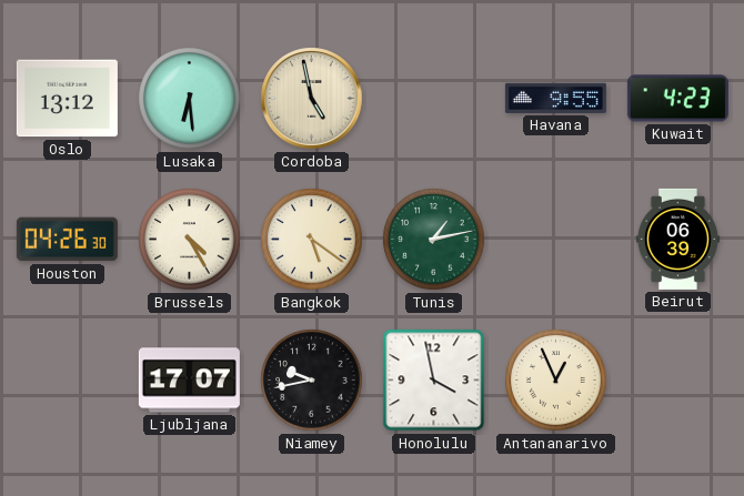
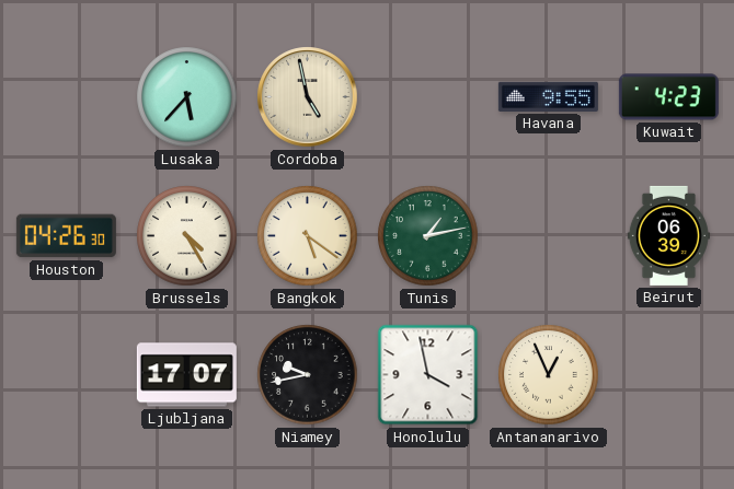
Oslo: 13:12 -> none
Lusaka: 6:29 -> 5:37
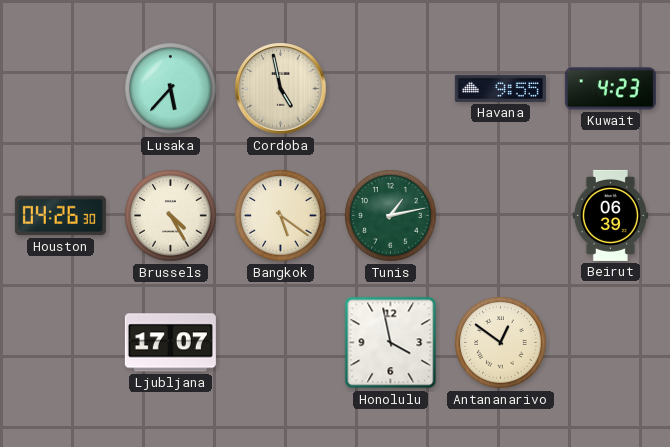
Niamey: 9:43 -> none
Antananarivo: 12:56 -> 12:51
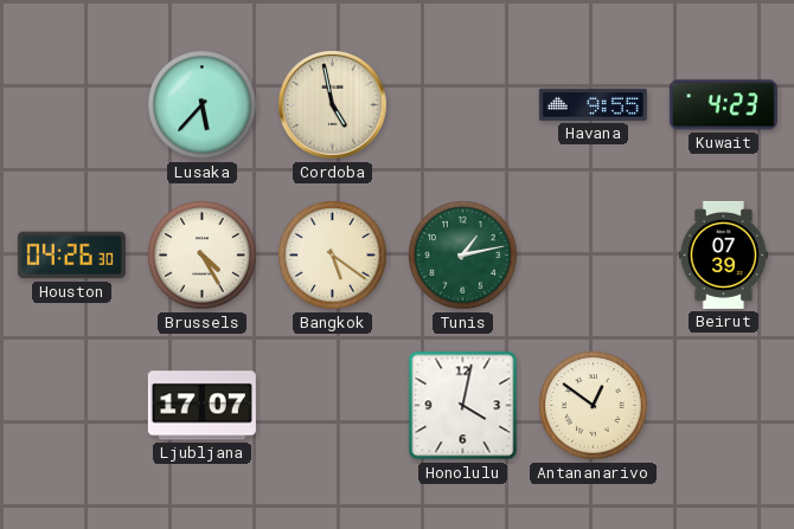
Beirut: 06:39 -> 07:39
Honolulu: 3:58 -> 4:02
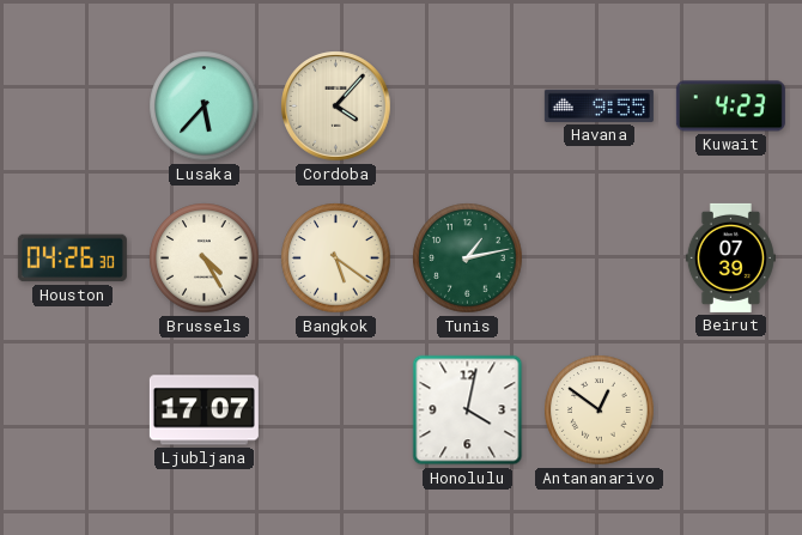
Cordoba: 4:58 -> 4:07
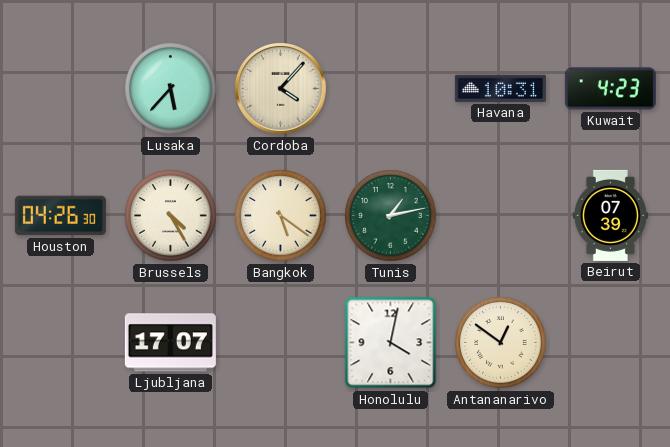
Havana: 9:55 -> 10:31
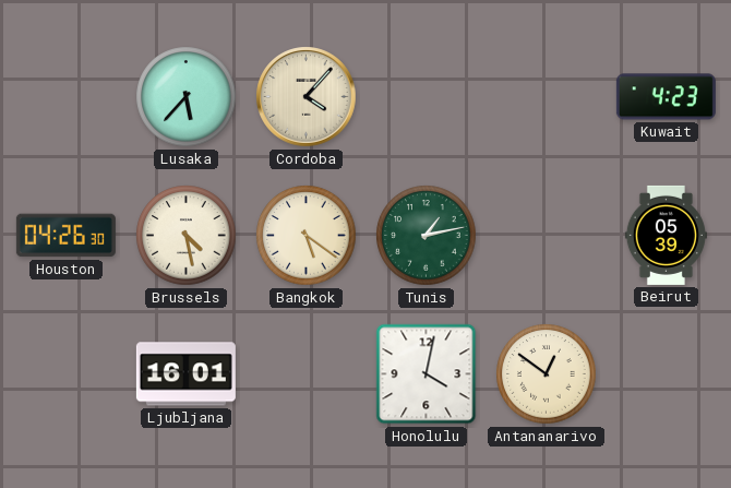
Havana: 10:31 -> none
Brussels: 4:25 -> 4:28
Beirut: 07:39 -> 05:39
Ljubljana: 17:07 -> 16:01
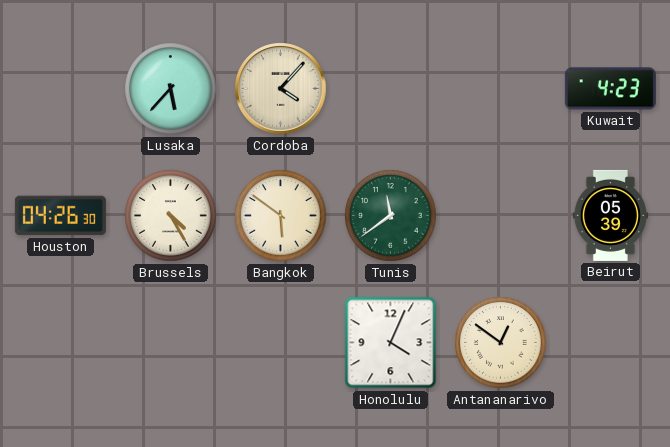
Brussels: 4:28 -> 4:25
Bangkok: 5:21 -> 5:51
Tunis: 1:13 -> 11:39
Ljubljana: 16:01 -> none
Honolulu: 4:02 -> 4:04
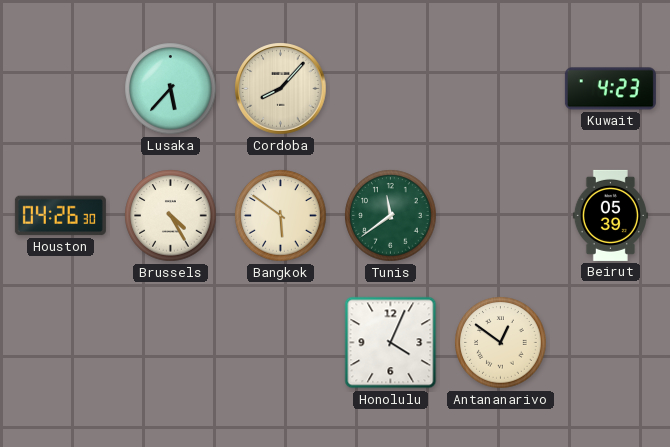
Cordoba: 4:07 -> 8:07
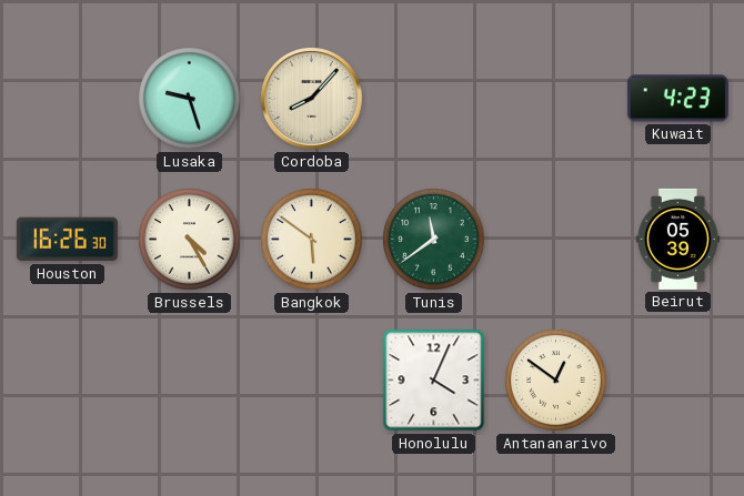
Lusaka: 5:37 -> 9:27
Houston: 04:26 -> 16:26
